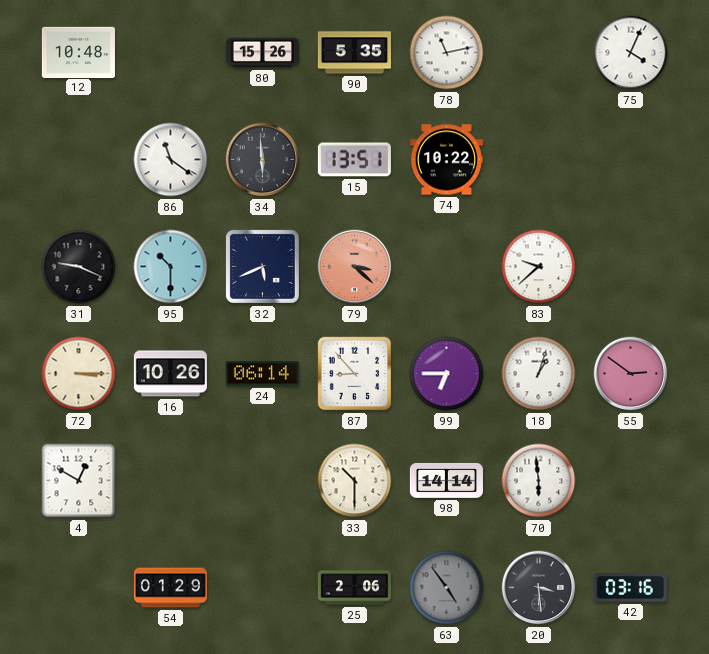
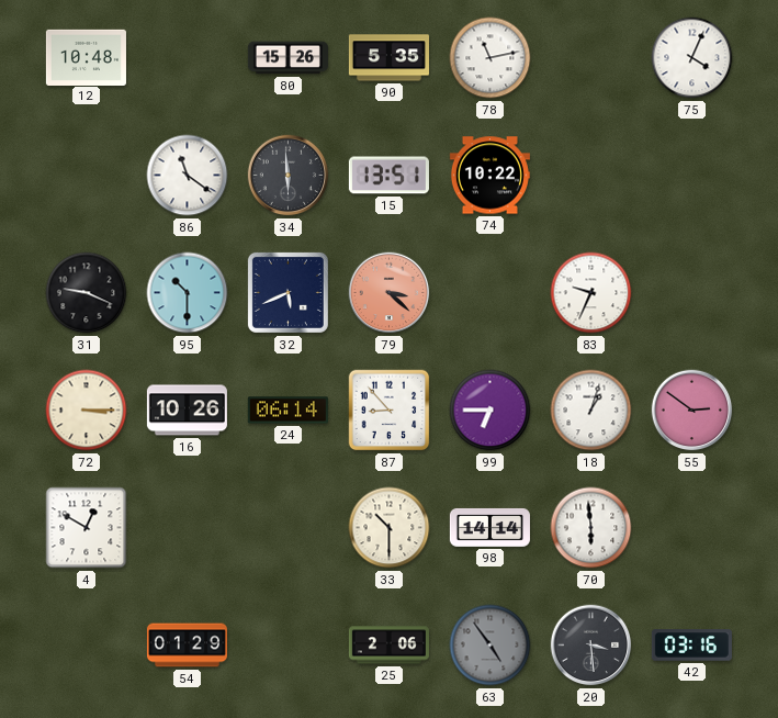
83: 9:38 -> 9:34
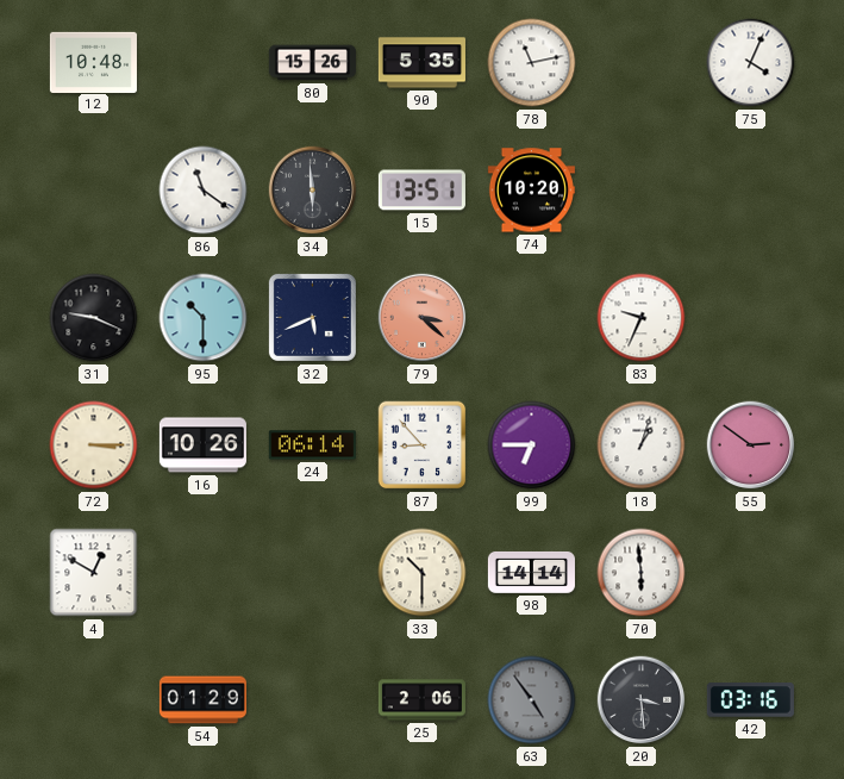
74: 10:22 -> 10:20
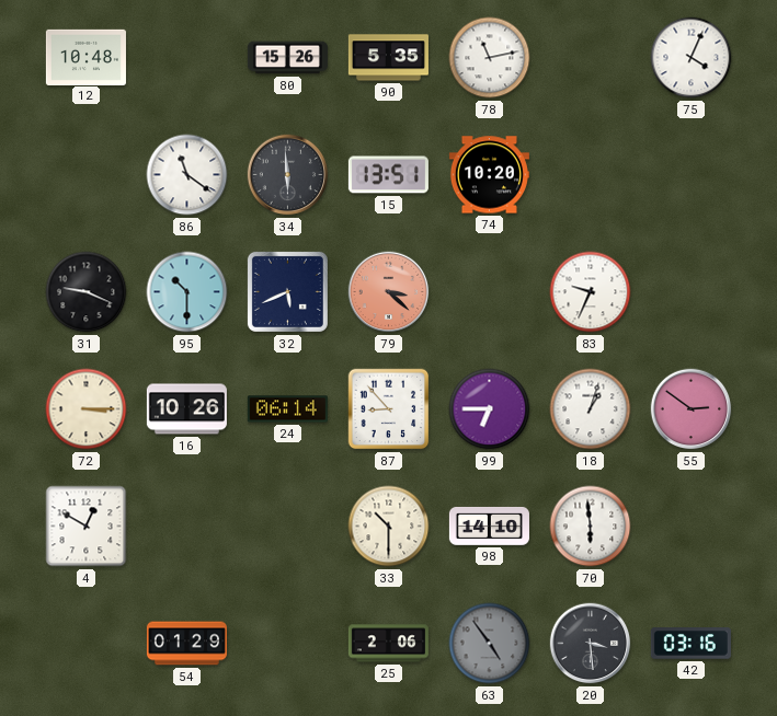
98: 14:14 -> 14:10
